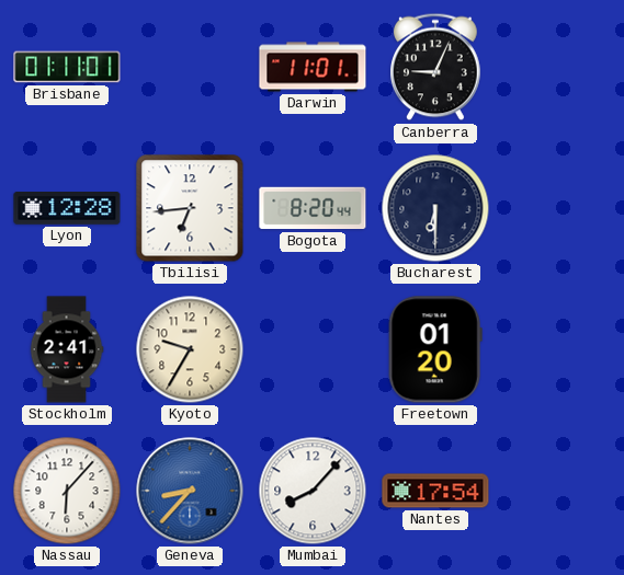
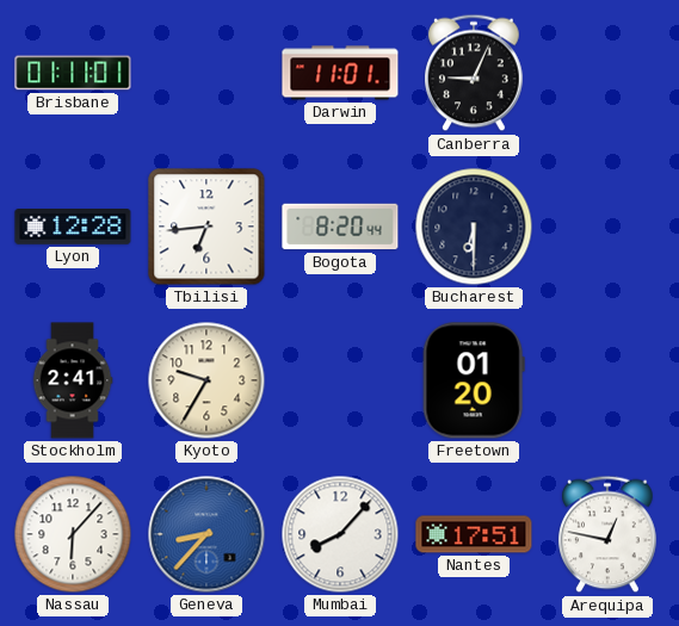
Nantes: 17:54 -> 17:51
Arequipa: none -> 12:47
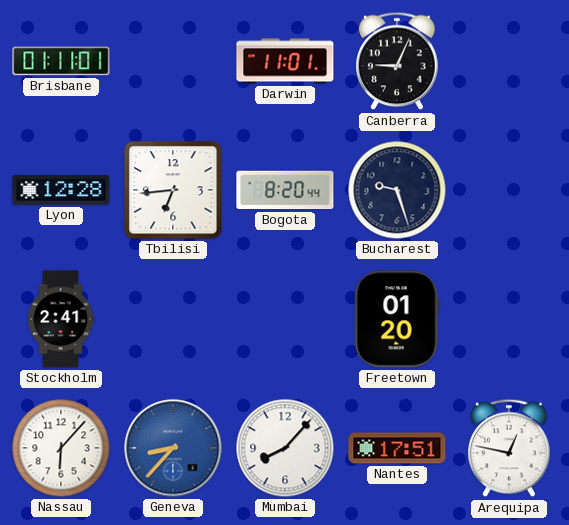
Bucharest: 6:30 -> 9:27
Kyoto: 9:35 -> none
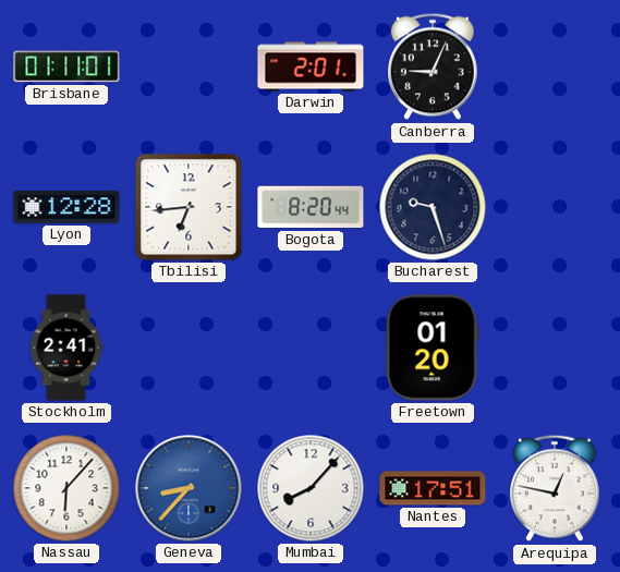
Darwin: 11:01 -> 2:01
